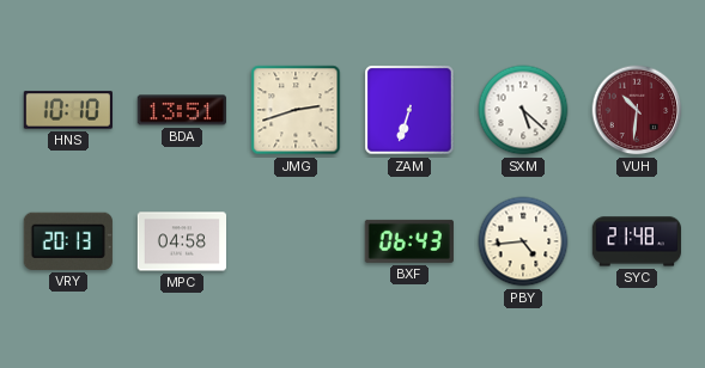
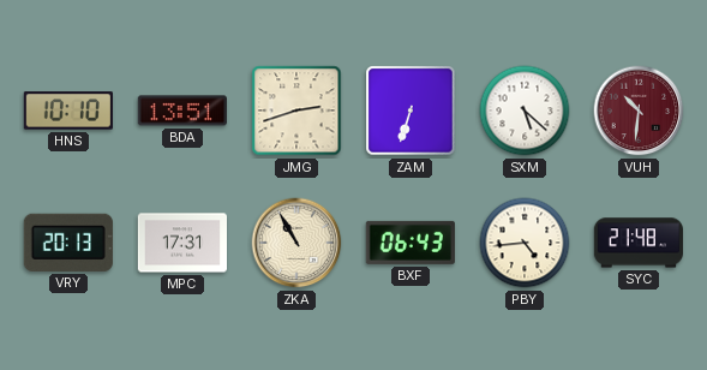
MPC: 04:58 -> 17:31
ZKA: none -> 10:55
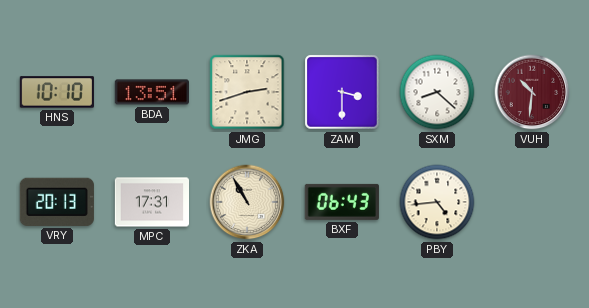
ZAM: 6:33 -> 3:30
SXM: 5:22 -> 8:22
SYC: 21:48 -> none
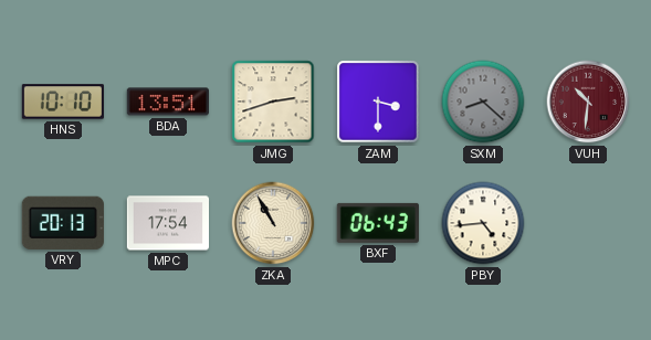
SXM dial: white -> grey
MPC: 17:31 -> 17:54
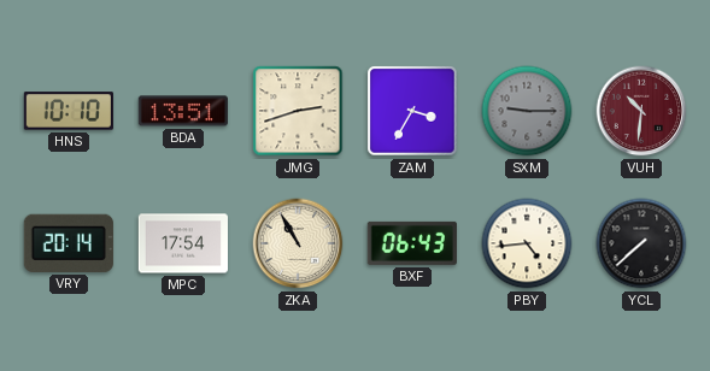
ZAM: 3:30 -> 3:35
SXM: 8:22 -> 9:15
VRY: 20:13 -> 20:14
YCL: none -> 7:38
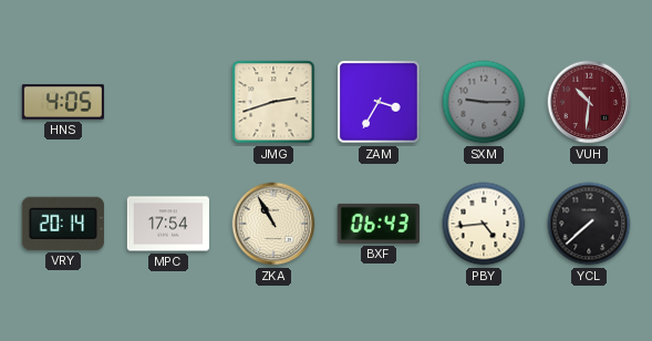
HNS: 10:10 -> 4:05
BDA: 13:51 -> none
